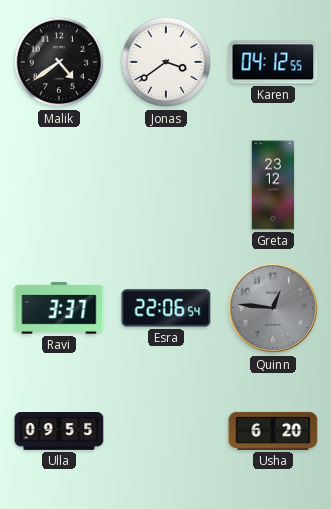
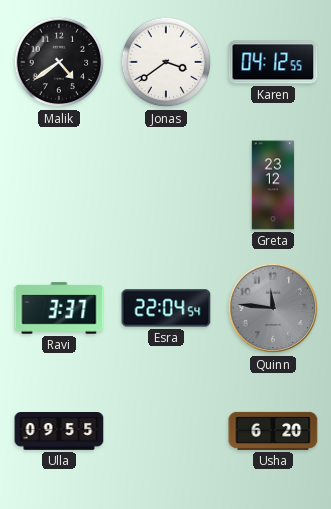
Esra: 22:06 -> 22:04
Quinn: 12:46 -> 11:46
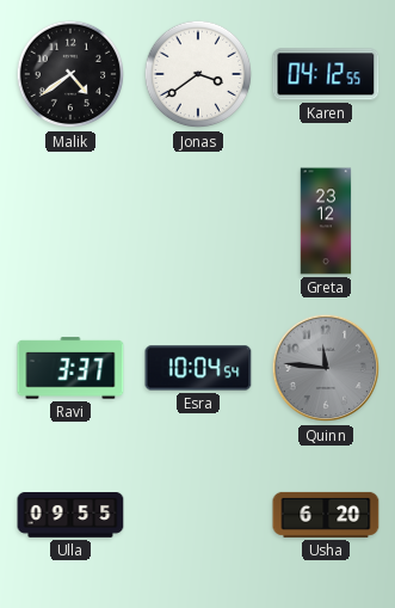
Esra: 22:04 -> 10:04
